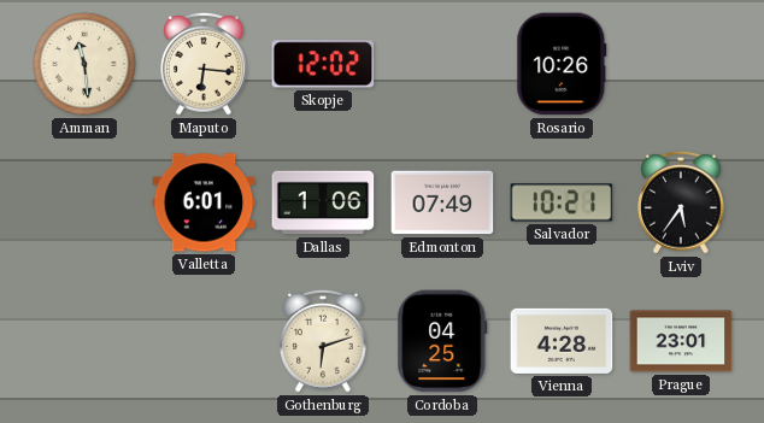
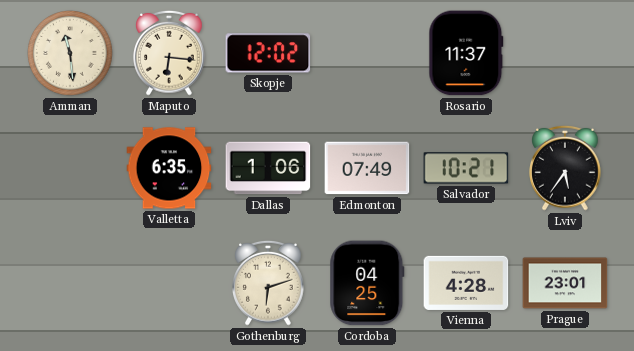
Rosario: 10:26 -> 11:37
Valletta: 6:01 -> 6:35
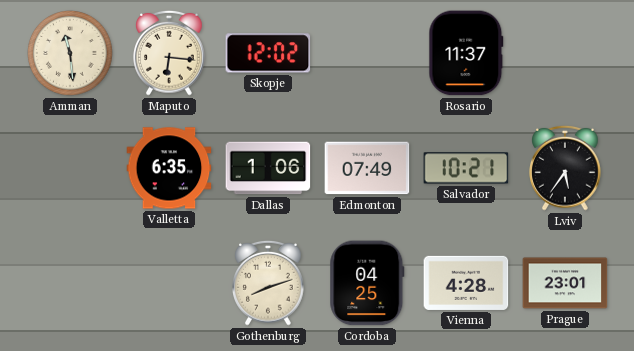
Gothenburg: 6:12 -> 8:12
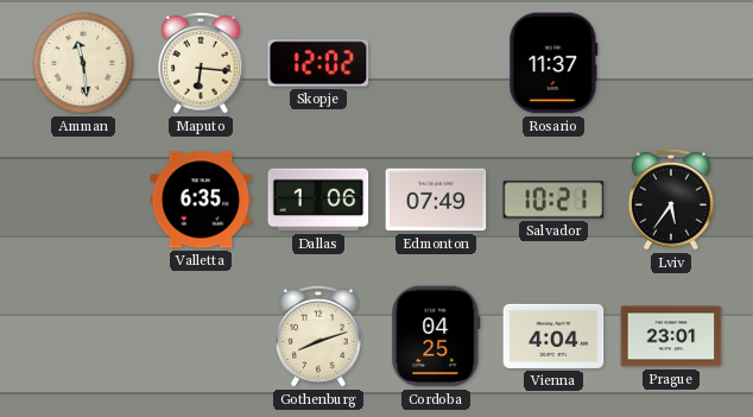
Vienna: 4:28 -> 4:04
